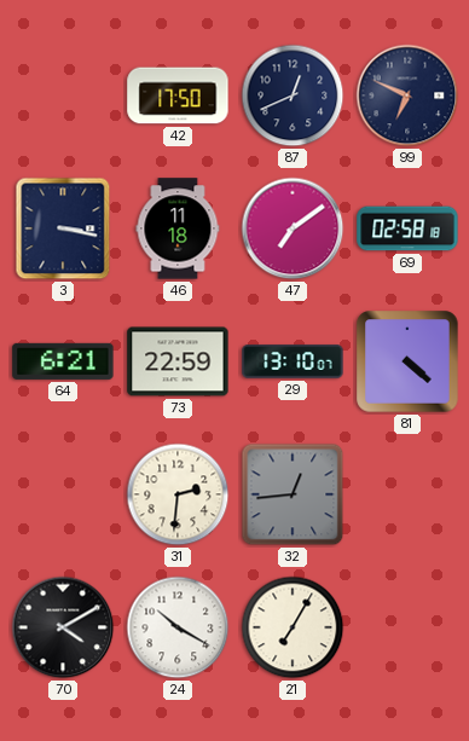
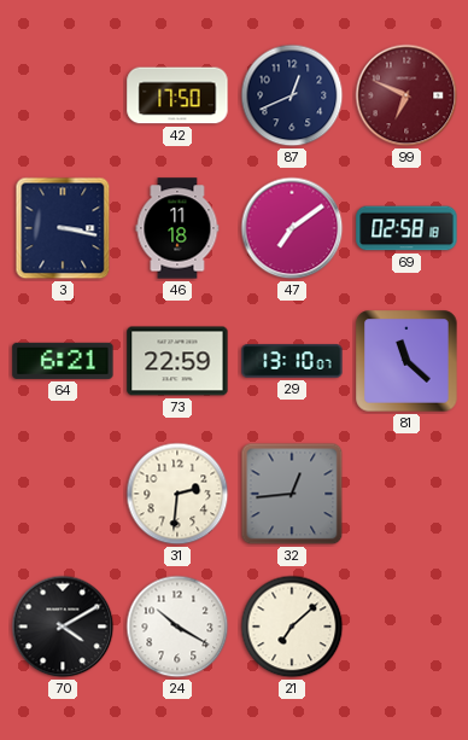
99 dial: navy -> burgundy
81: 4:22 -> 11:22
21: 7:05 -> 7:08
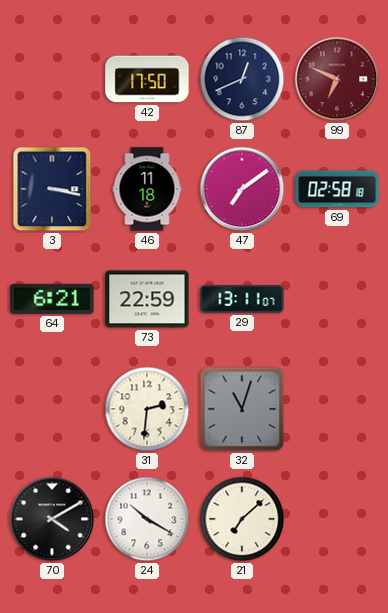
29: 13:10 -> 13:11
81: 11:22 -> none
32: 12:44 -> 11:03
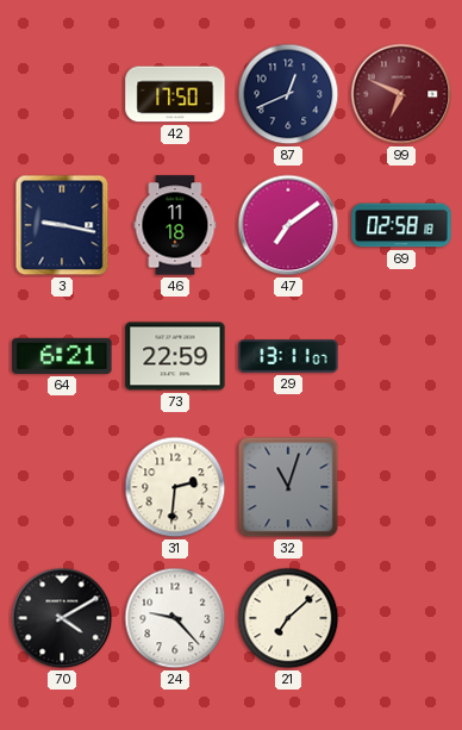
3: 3:17 -> 9:17
24: 10:20 -> 9:23
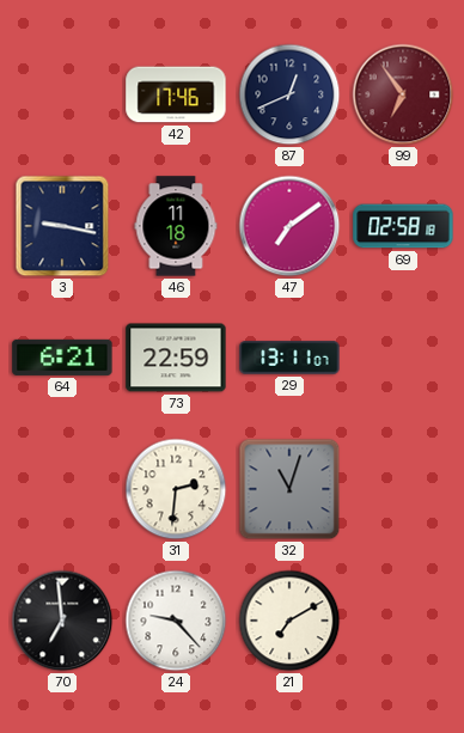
42: 17:50 -> 17:46
99: 6:49 -> 6:54
70: 4:10 -> 6:59
21: 7:08 -> 7:10
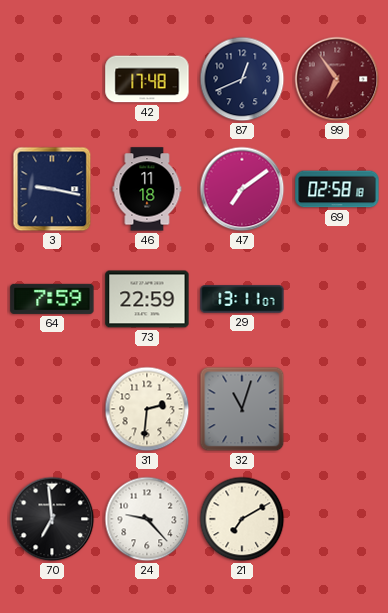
42: 17:46 -> 17:48
64: 6:21 -> 7:59
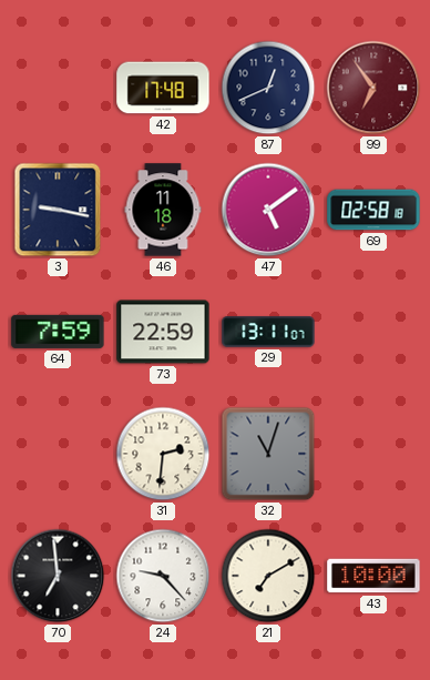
47: 7:09 -> 5:09
43: none -> 10:00
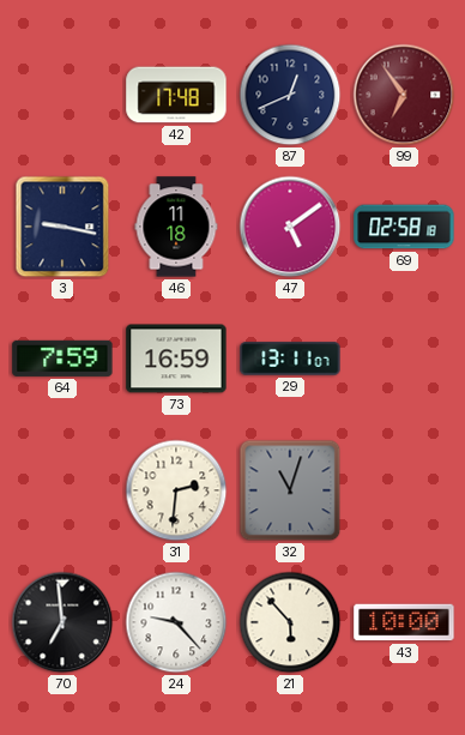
73: 22:59 -> 16:59
21: 7:10 -> 5:53
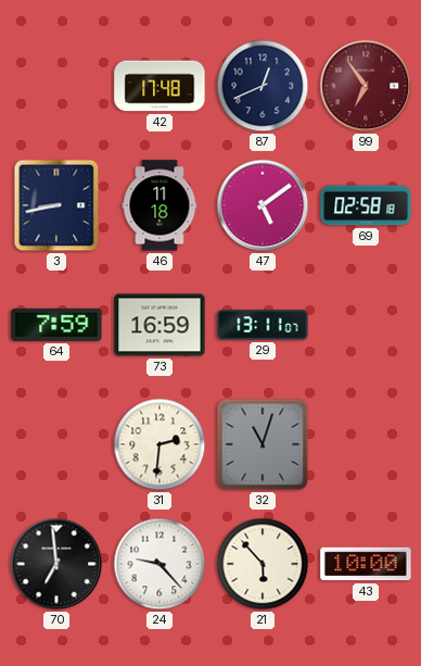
3: 9:17 -> 8:43
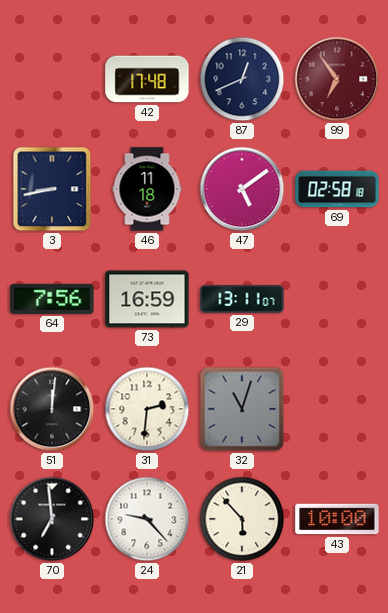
64: 7:59 -> 7:56
51: none -> 12:01
